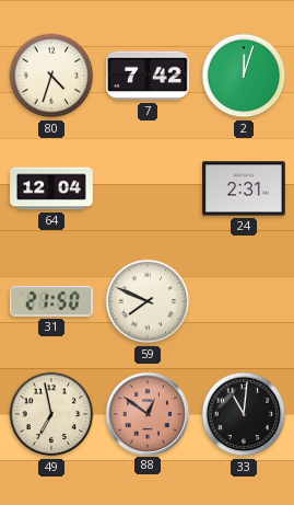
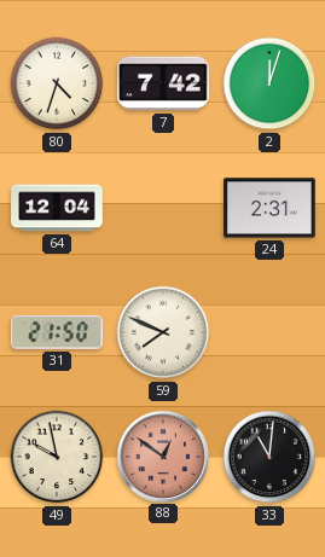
49: 6:58 -> 9:58
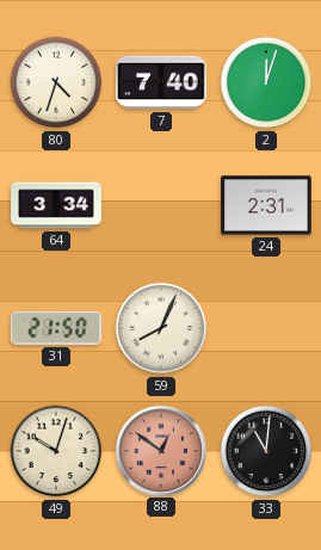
7: 7:42 -> 7:40
64: 12:04 -> 3:34
59: 7:49 -> 8:04
49: 9:58 -> 10:03
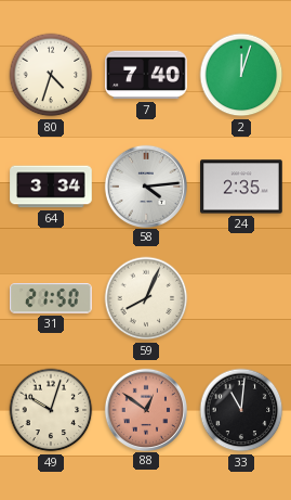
58: none -> 4:14
24: 2:31 -> 2:35
